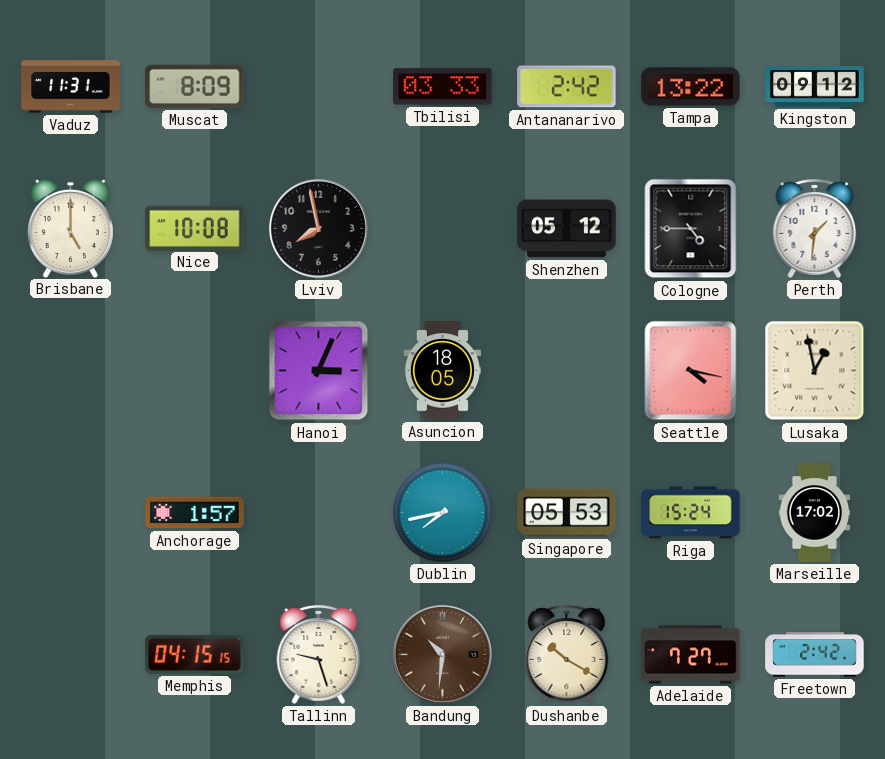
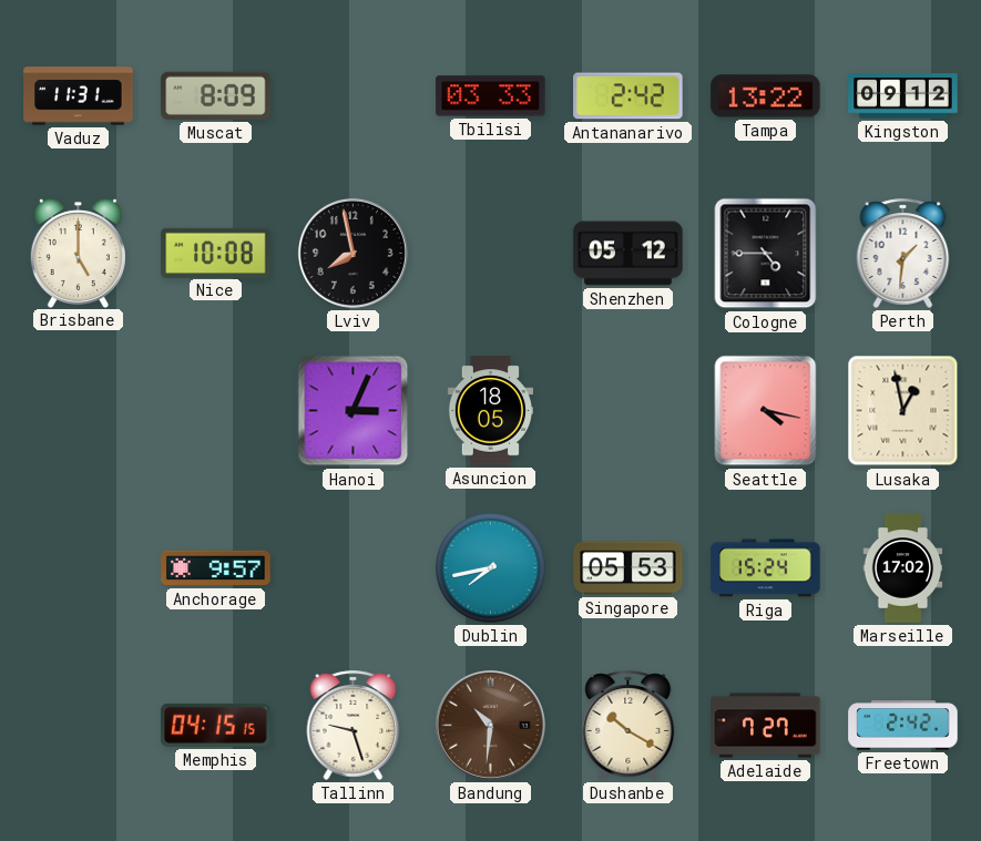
Anchorage: 1:57 -> 9:57
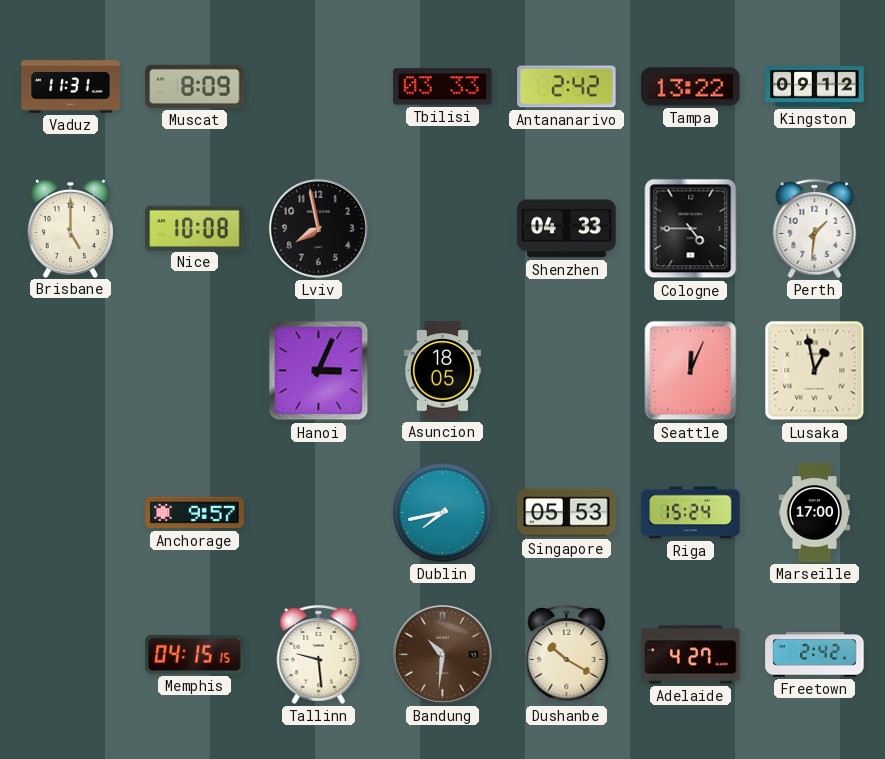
Shenzhen: 05:12 -> 04:33
Seattle: 4:17 -> 12:04
Marseille: 17:02 -> 17:00
Tallinn: 9:27 -> 9:29
Adelaide: 7:27 -> 4:27
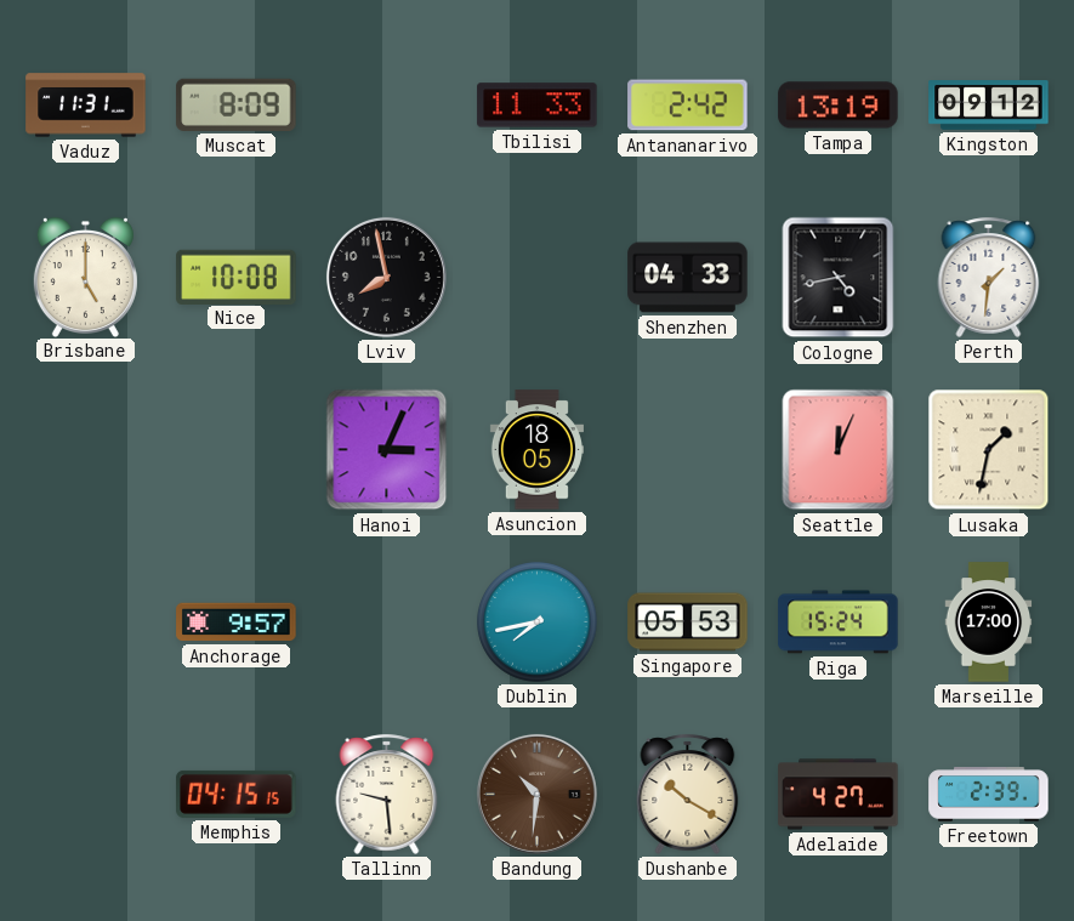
Tbilisi: 03:33 -> 11:33
Tampa: 13:22 -> 13:19
Cologne: 4:45 -> 4:43
Lusaka: 12:58 -> 1:32
Freetown: 2:42 -> 2:39
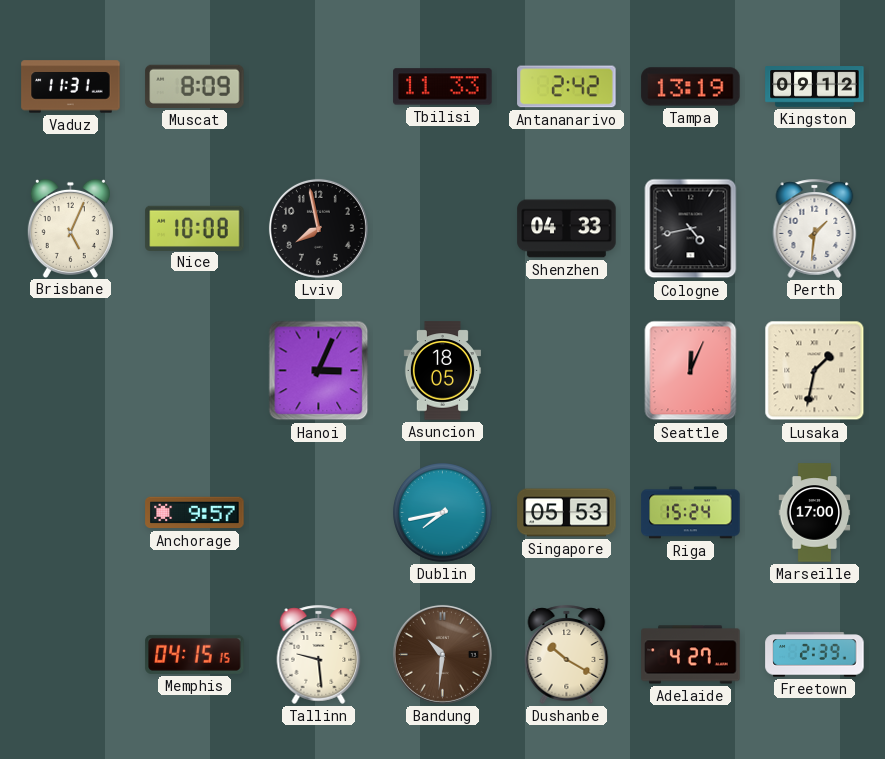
Brisbane: 5:00 -> 5:04
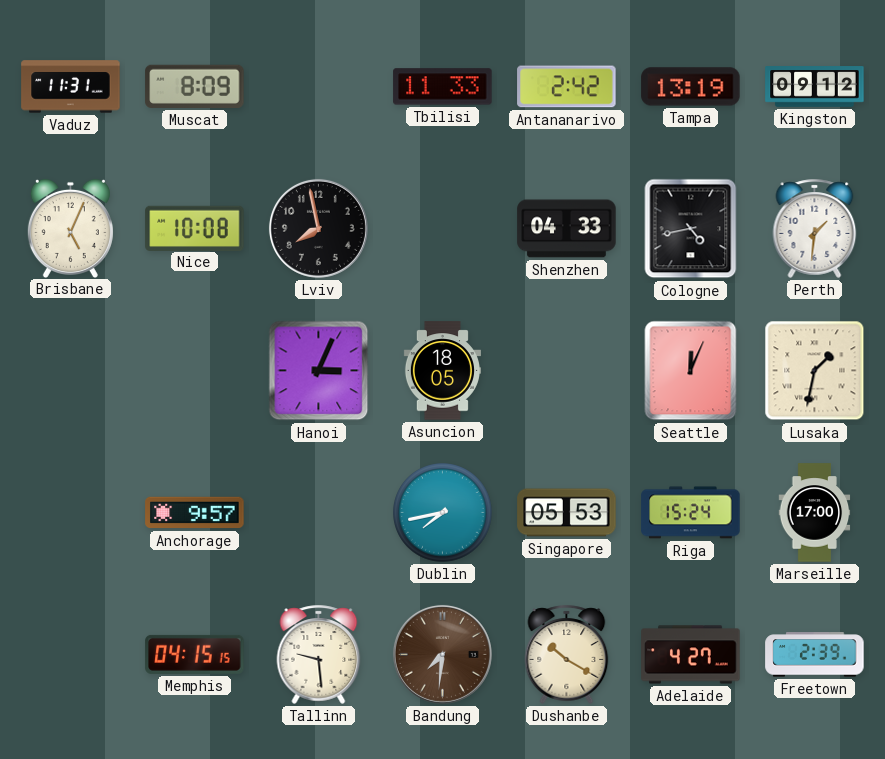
Bandung: 10:31 -> 7:31
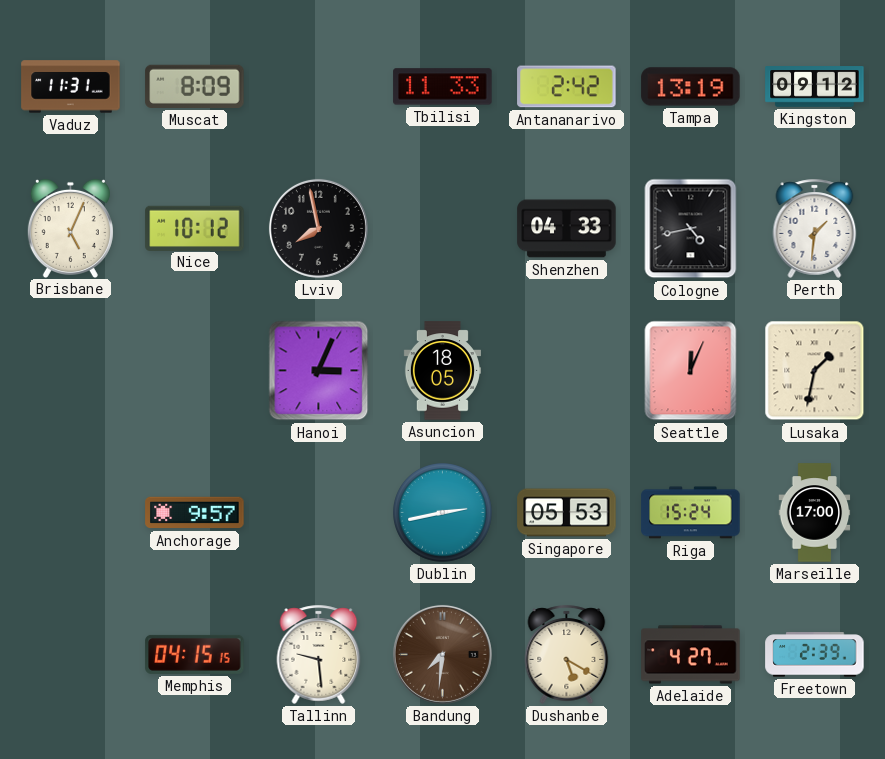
Nice: 10:08 -> 10:12
Dublin: 7:43 -> 2:43
Dushanbe: 10:20 -> 5:20
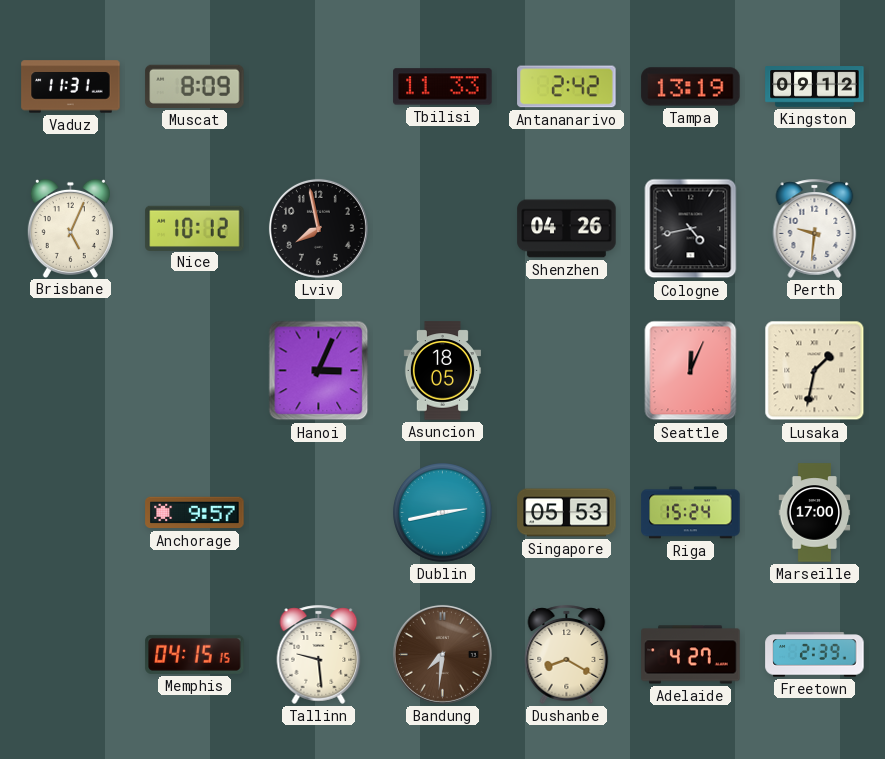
Shenzhen: 04:33 -> 04:26
Perth: 1:31 -> 9:31
Dushanbe: 5:20 -> 8:20
